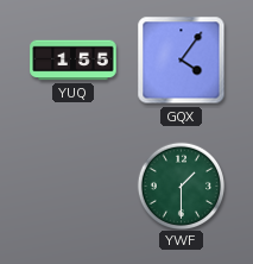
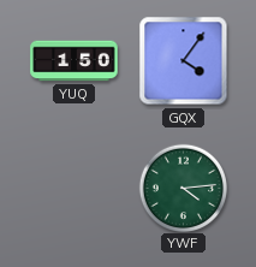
YUQ: 1:55 -> 1:50
YWF: 1:30 -> 4:14
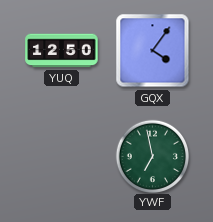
YUQ: 1:50 -> 12:50
YWF: 4:14 -> 6:58
